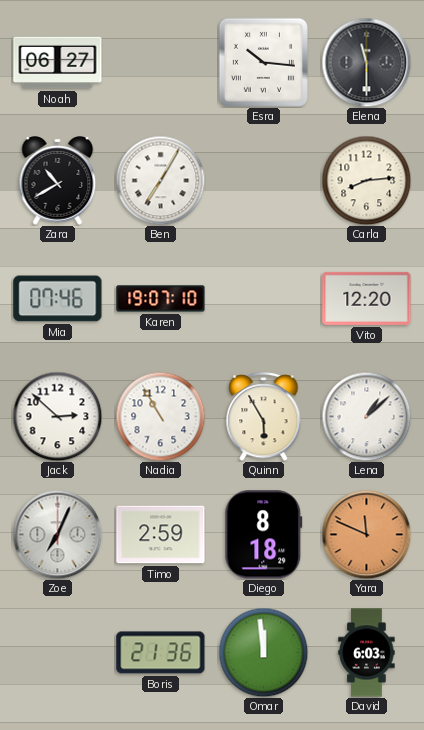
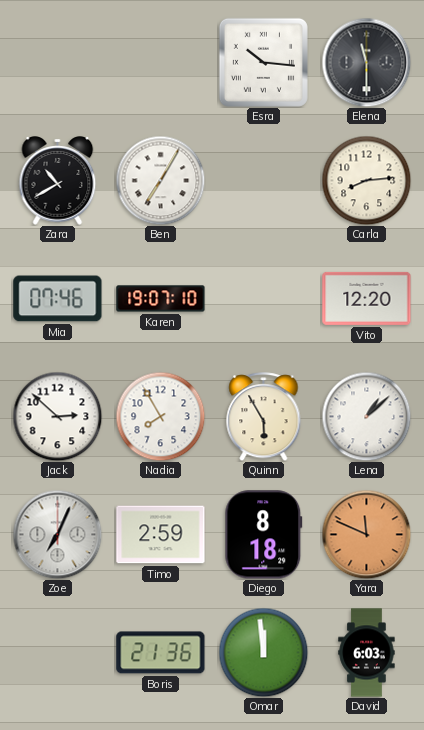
Noah: 06:27 -> none
Nadia: 10:55 -> 7:55
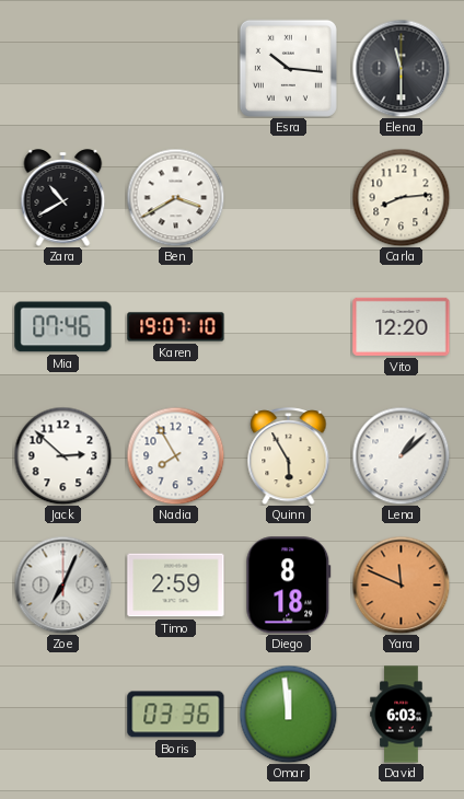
Ben: 7:05 -> 3:40
Boris: 21:36 -> 03:36
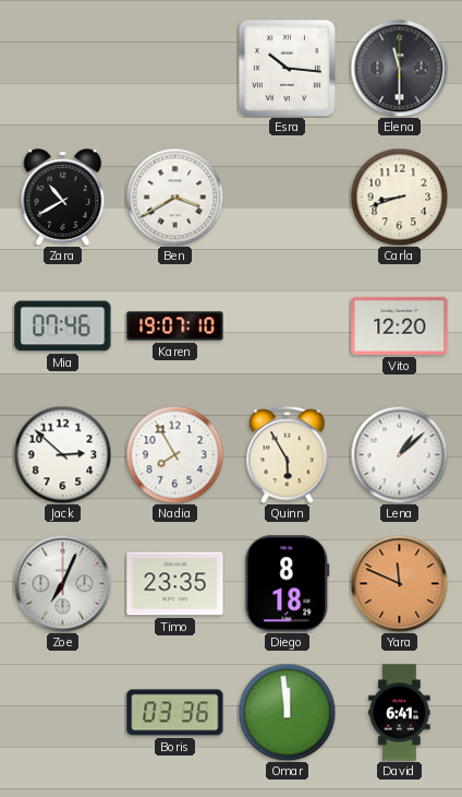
Carla: 8:14 -> 8:42
Timo: 2:59 -> 23:35
David: 6:03 -> 6:41
